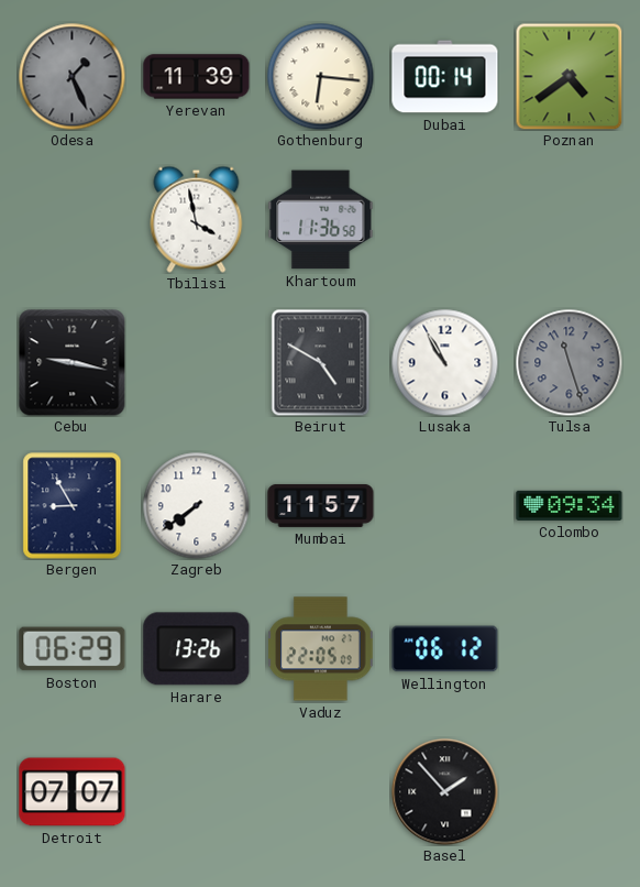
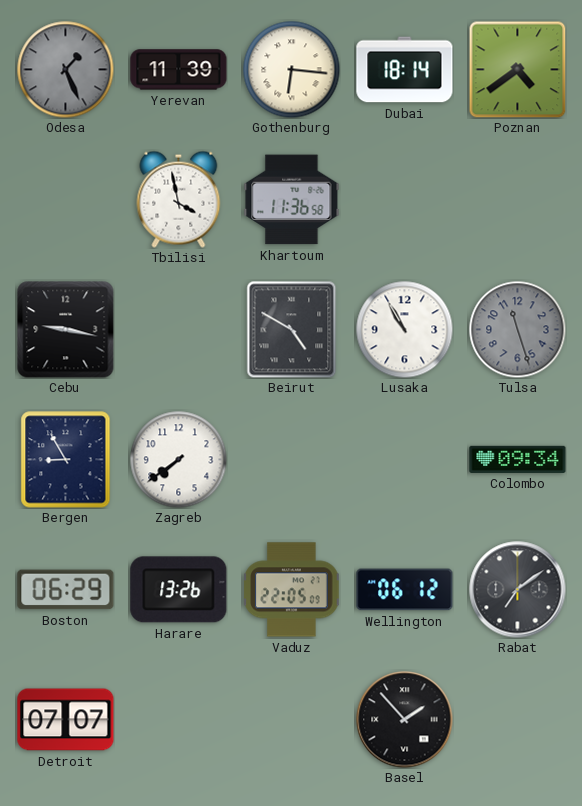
Dubai: 00:14 -> 18:14
Mumbai: 11:57 -> none
Rabat: none -> 7:09
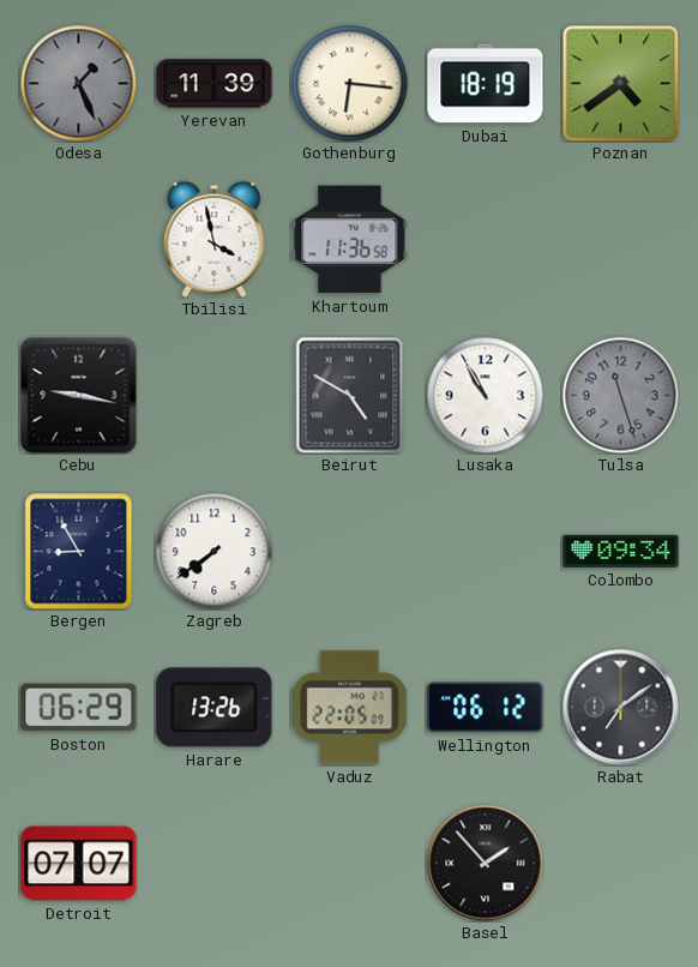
Dubai: 18:14 -> 18:19
